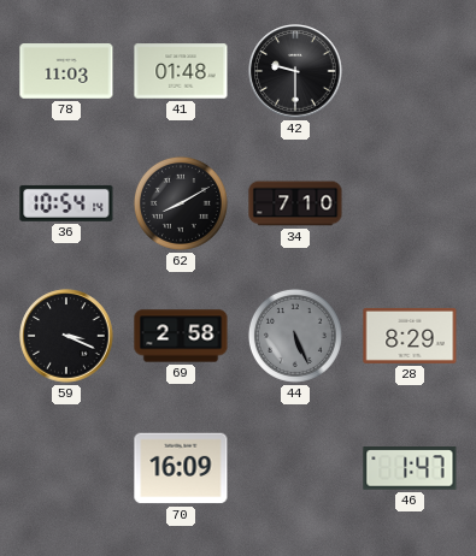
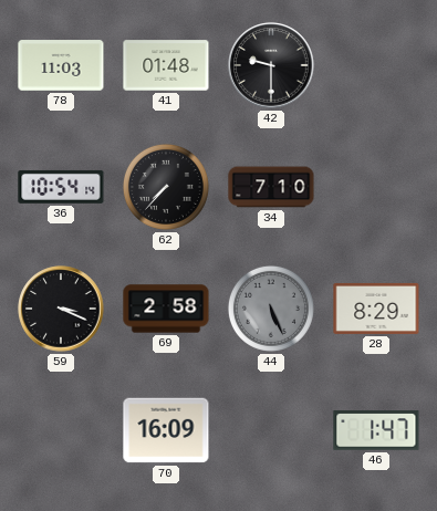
62: 8:10 -> 7:37
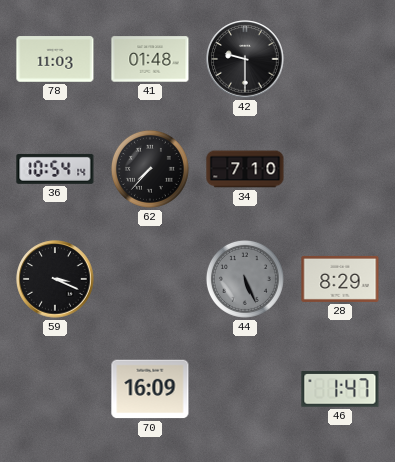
69: 2:58 -> none
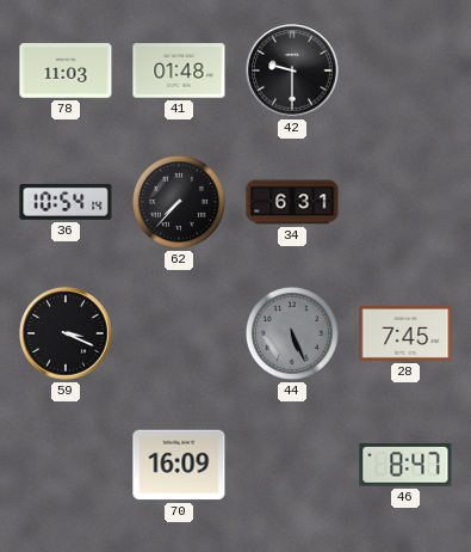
34: 7:10 -> 6:31
28: 8:29 -> 7:45
46: 1:47 -> 8:47
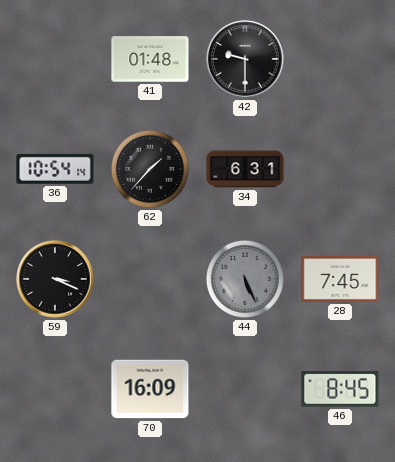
78: 11:03 -> none
62: 7:37 -> 1:37
46: 8:47 -> 8:45
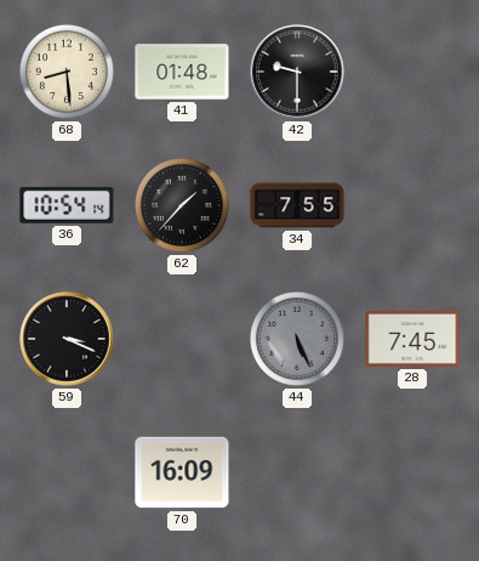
68: none -> 8:29
34: 6:31 -> 7:55
46: 8:45 -> none
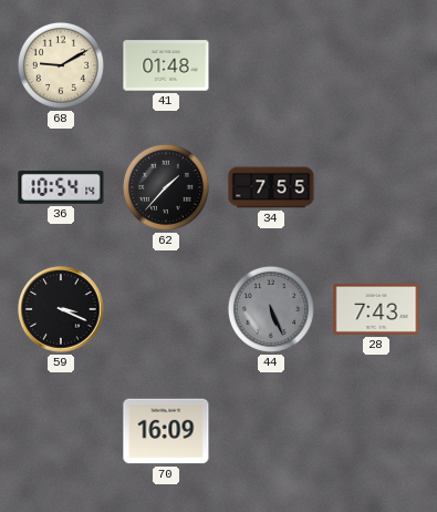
68: 8:29 -> 9:10
42: 9:30 -> none
28: 7:45 -> 7:43
